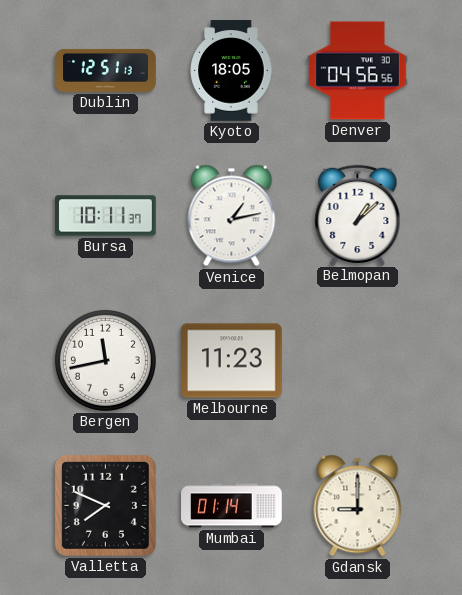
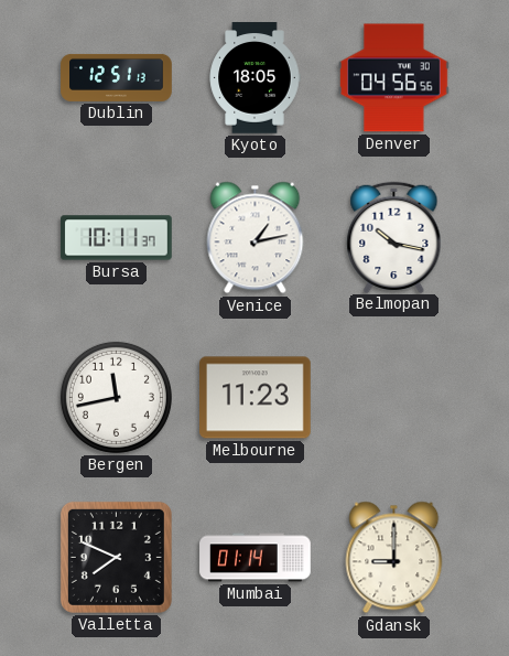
Belmopan: 1:08 -> 10:17
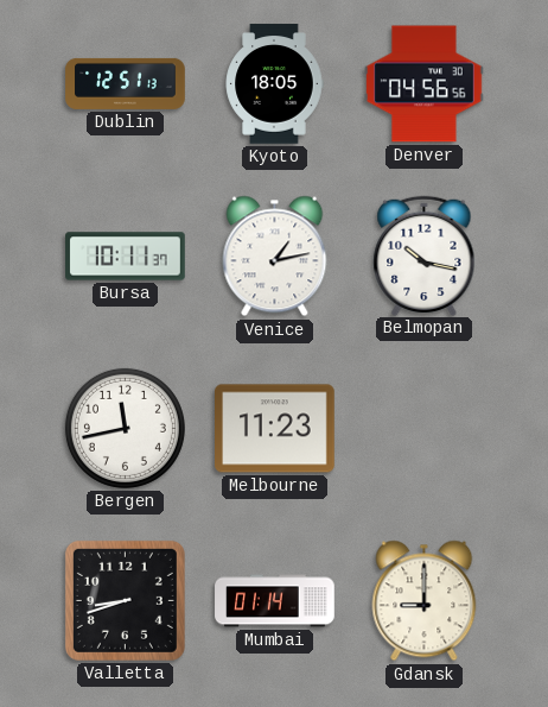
Valletta: 7:49 -> 8:42
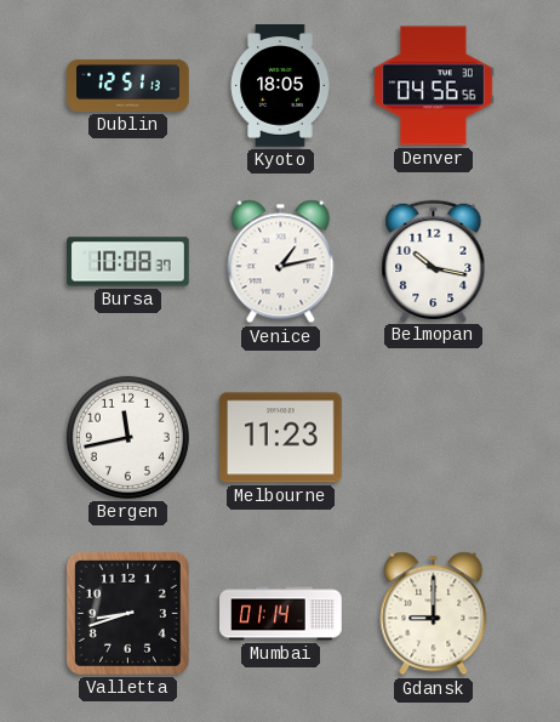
Bursa: 10:11 -> 10:08
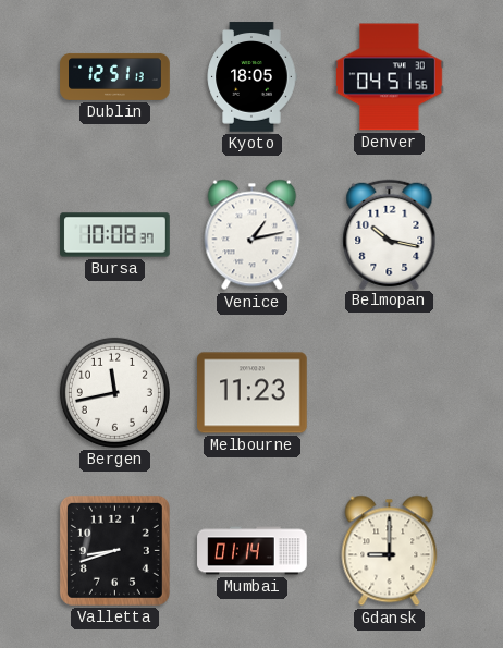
Denver: 04:56 -> 04:51
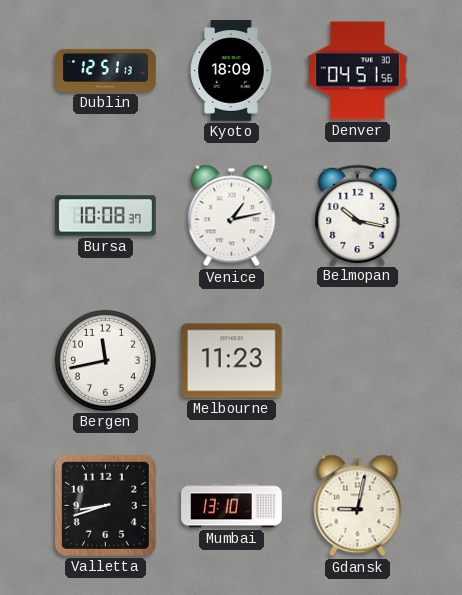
Kyoto: 18:05 -> 18:09
Mumbai: 01:14 -> 13:10
Gdansk: 9:00 -> 9:02
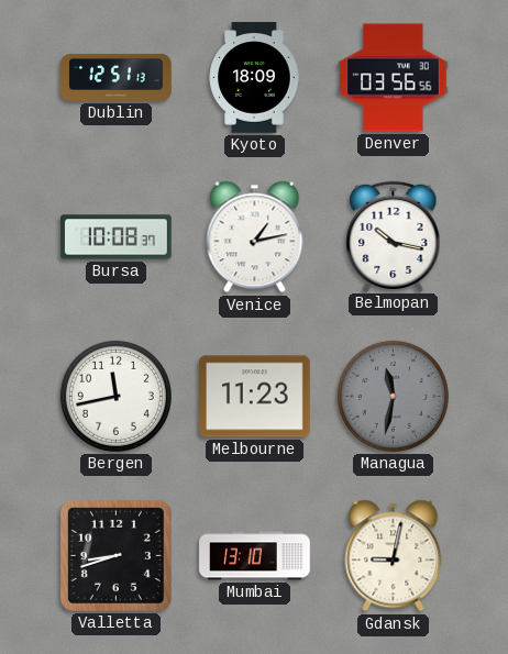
Denver: 04:51 -> 03:56
Managua: none -> 11:32
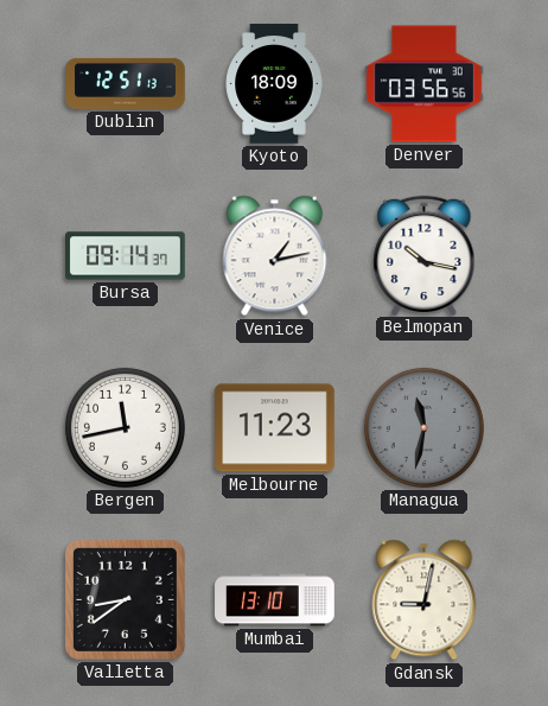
Bursa: 10:08 -> 09:14
Valletta: 8:42 -> 8:39
